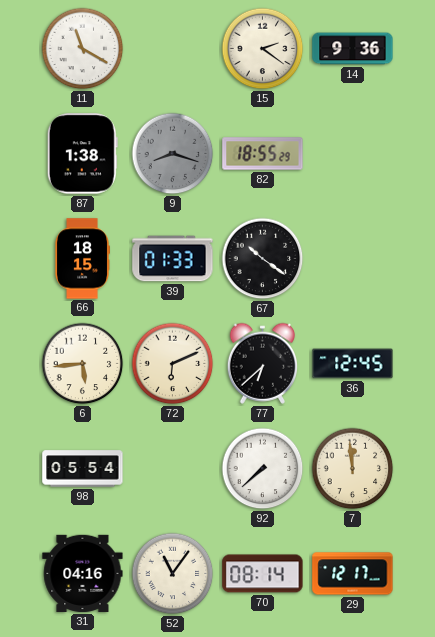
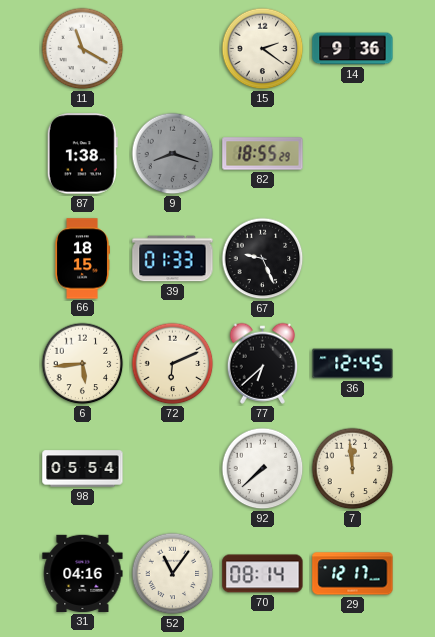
67: 10:21 -> 9:26
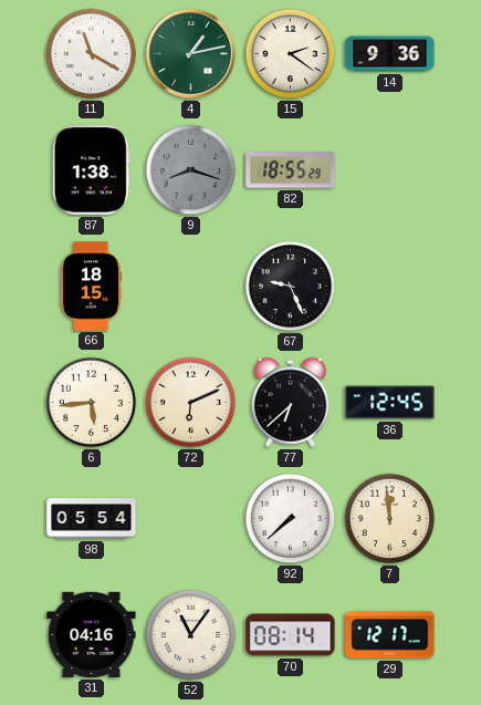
4: none -> 1:13
39: 01:33 -> none
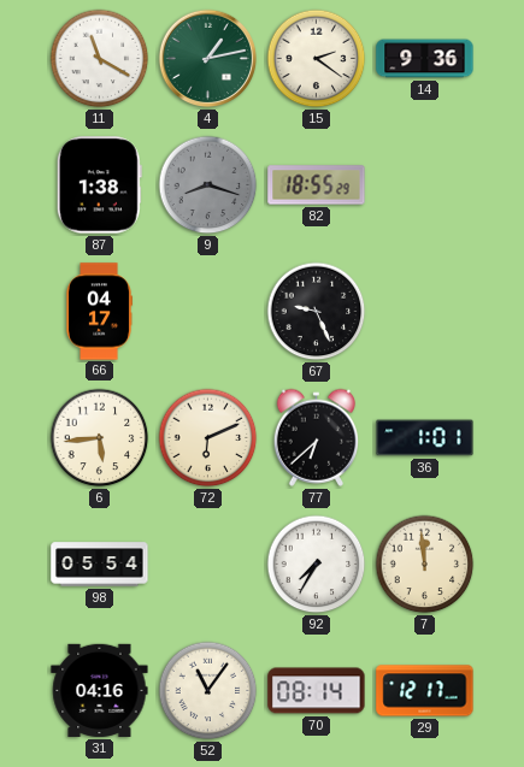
66: 18:15 -> 04:17
36: 12:45 -> 1:01
92: 7:38 -> 7:35
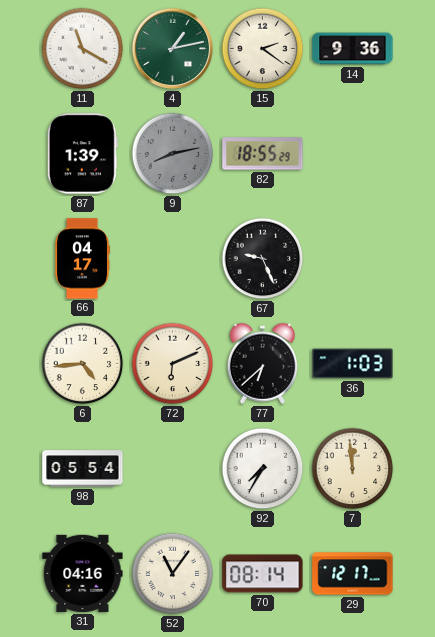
87: 1:38 -> 1:39
9: 8:18 -> 8:13
6: 5:44 -> 4:44
36: 1:01 -> 1:03
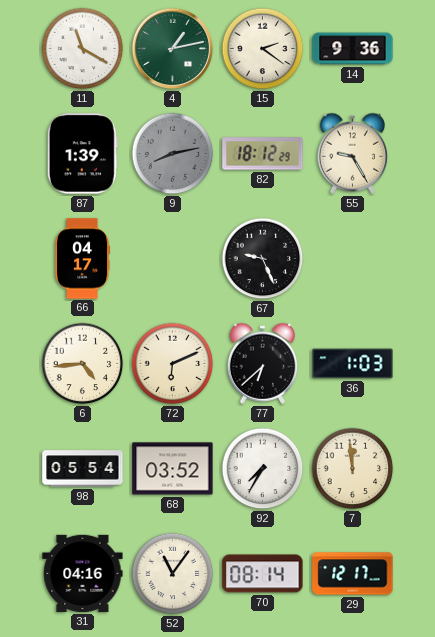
82: 18:55 -> 18:12
55: none -> 9:25
68: none -> 03:52
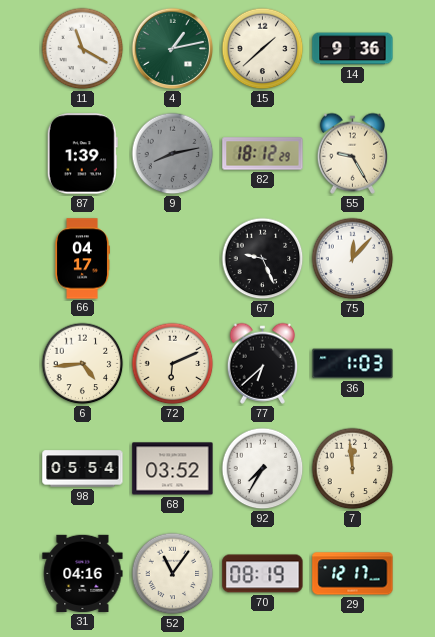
15: 2:21 -> 1:38
75: none -> 12:07
70: 08:14 -> 08:19
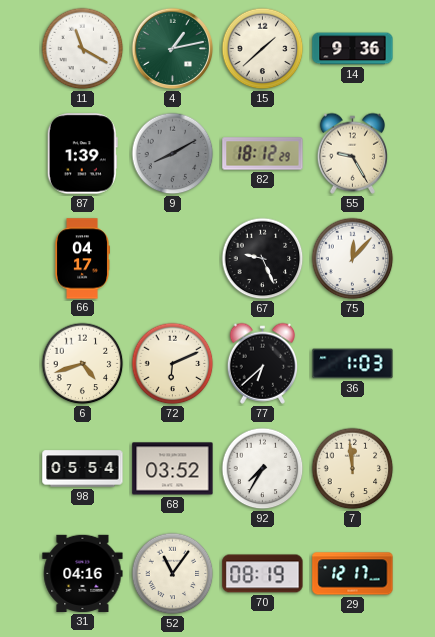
9: 8:13 -> 8:10
6: 4:44 -> 4:42
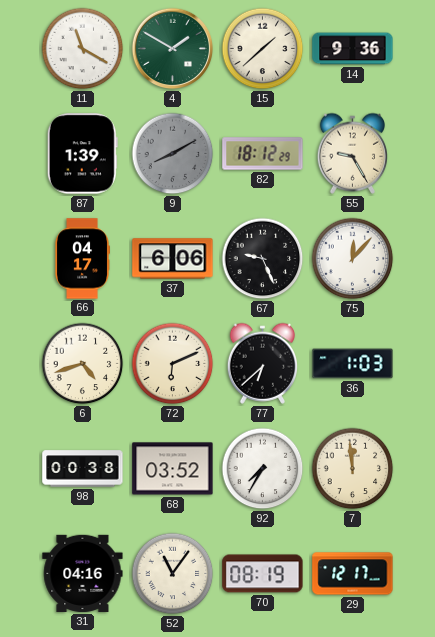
4: 1:13 -> 1:50
37: none -> 6:06
98: 05:54 -> 00:38
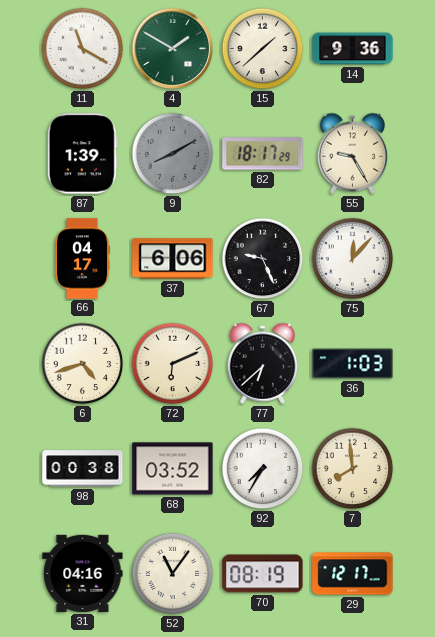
82: 18:12 -> 18:17
7: 11:59 -> 7:59
